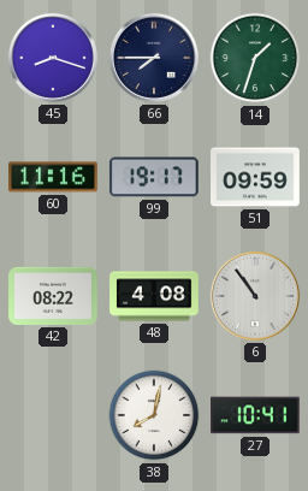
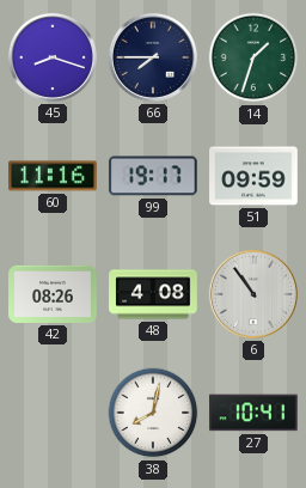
42: 08:22 -> 08:26
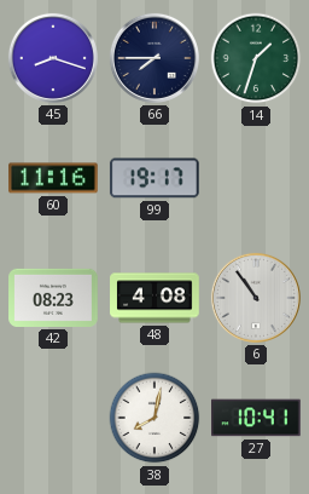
51: 09:59 -> none
42: 08:26 -> 08:23
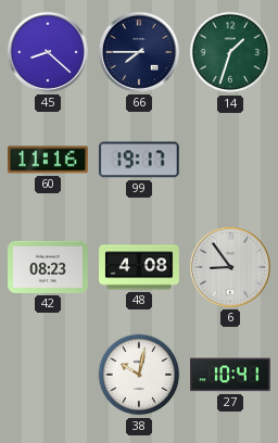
45: 8:18 -> 8:22
6: 10:54 -> 8:54
38: 8:02 -> 10:02
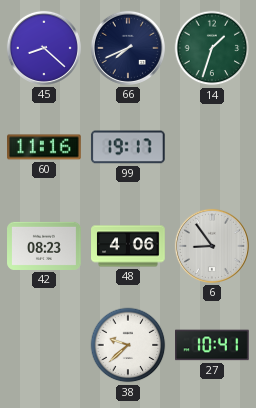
66: 7:45 -> 7:41
48: 4:08 -> 4:06
38: 10:02 -> 9:38
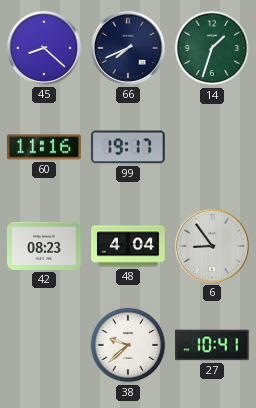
48: 4:06 -> 4:04
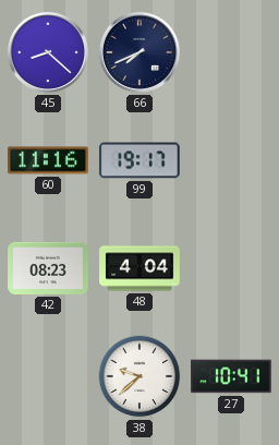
14: 1:33 -> none
6: 8:54 -> none
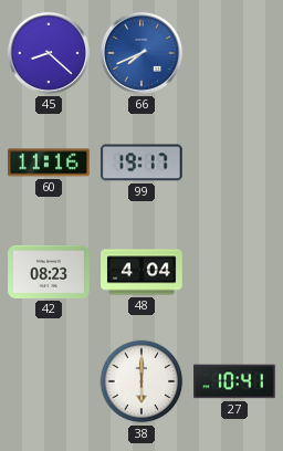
66 dial: navy -> blue
38: 9:38 -> 6:00
